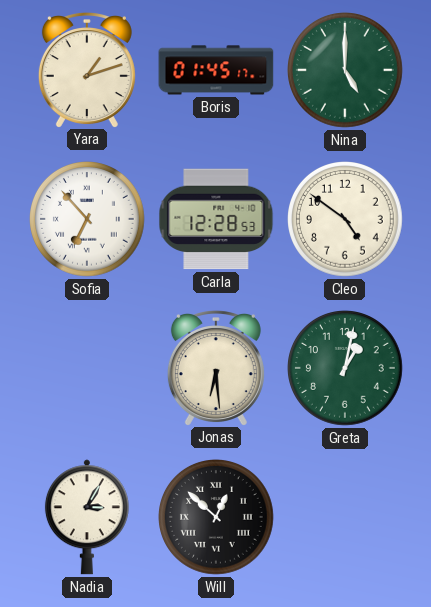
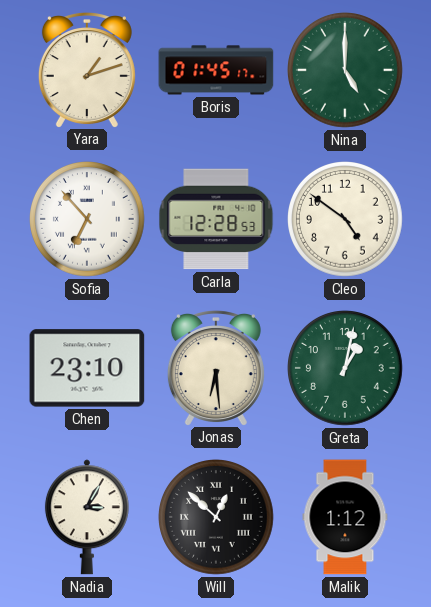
Chen: none -> 23:10
Malik: none -> 1:12
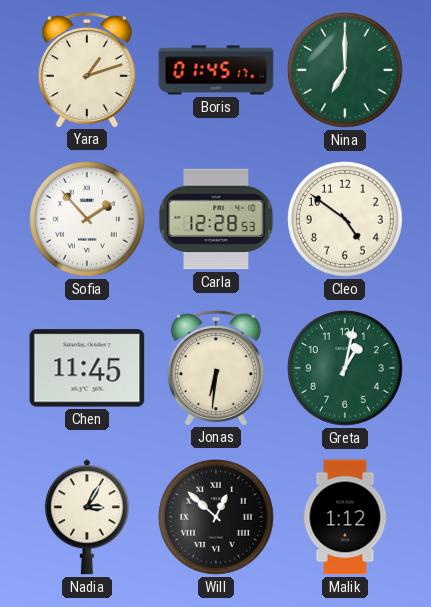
Nina: 5:00 -> 7:00
Sofia: 6:53 -> 1:53
Chen: 23:10 -> 11:45
Jonas: 6:29 -> 6:31
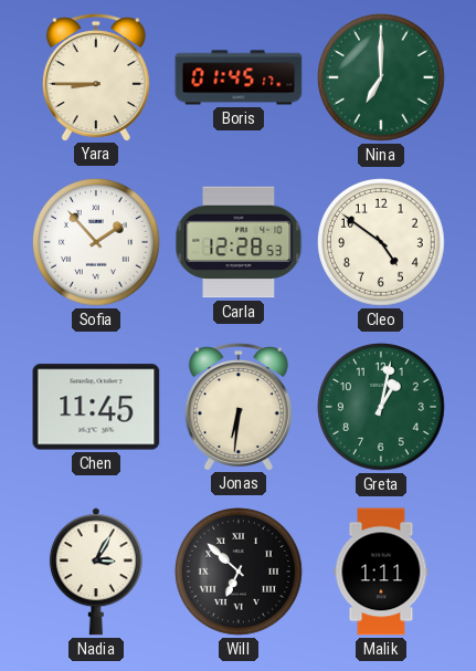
Yara: 1:12 -> 8:45
Will: 12:52 -> 6:52
Malik: 1:12 -> 1:11
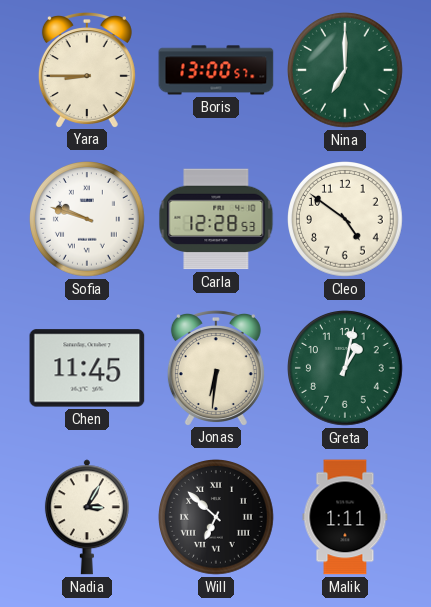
Boris: 01:45 -> 13:00
Sofia: 1:53 -> 9:48
